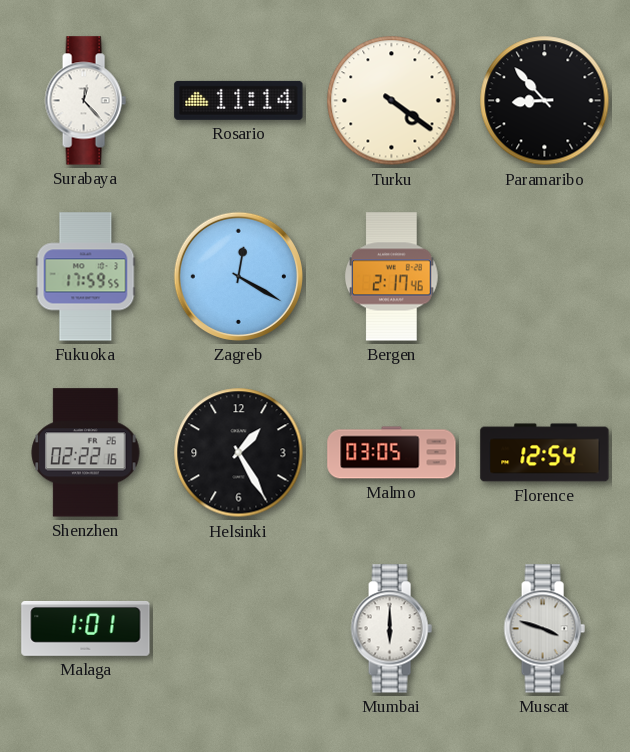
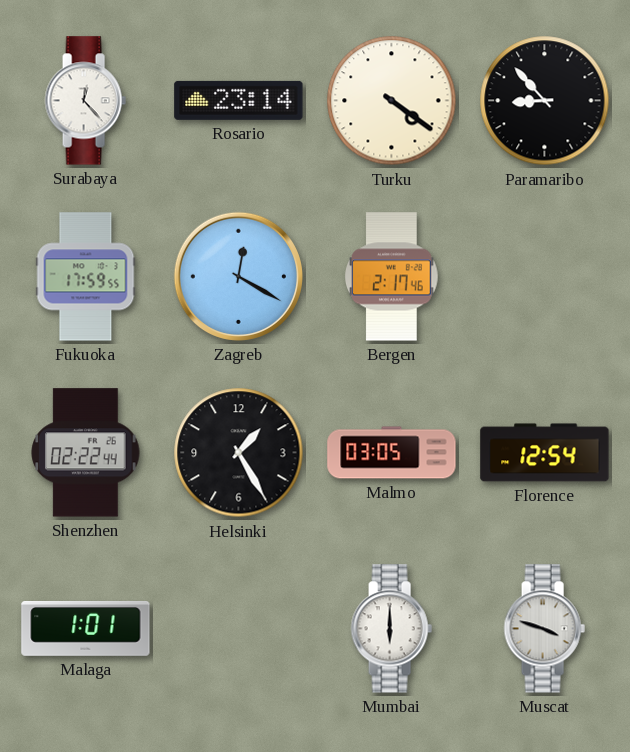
Rosario: 11:14 -> 23:14
Shenzhen: 02:22:16 -> 02:22:44
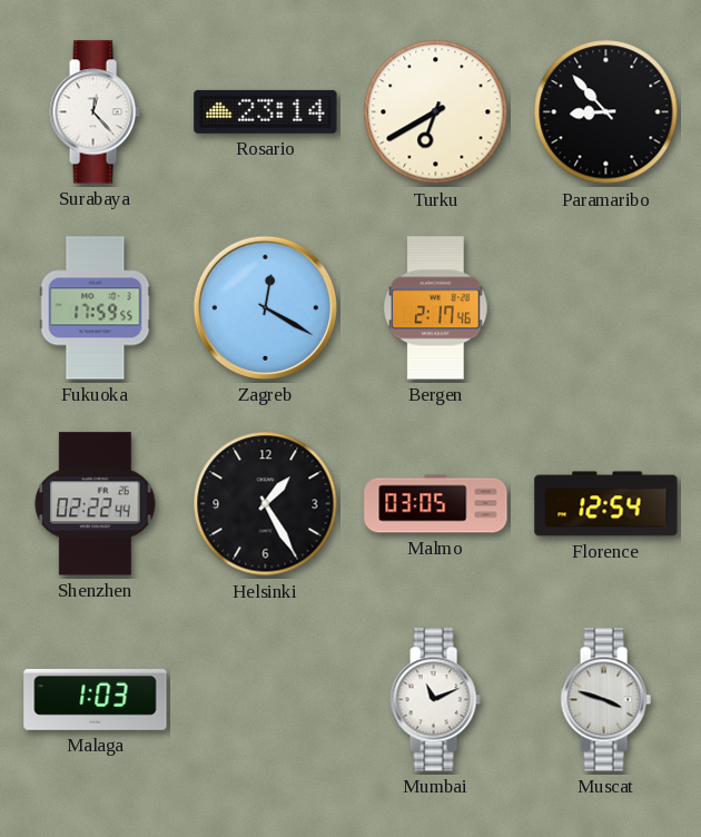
Turku: 4:21 -> 6:40
Malaga: 1:01 -> 1:03
Mumbai: 6:00 -> 11:11
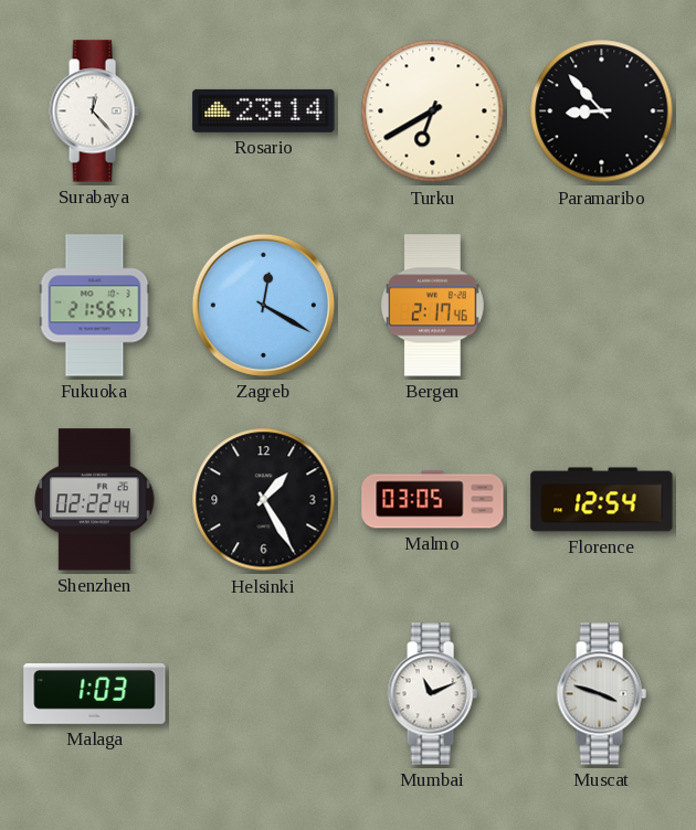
Fukuoka: 17:59 -> 21:56
